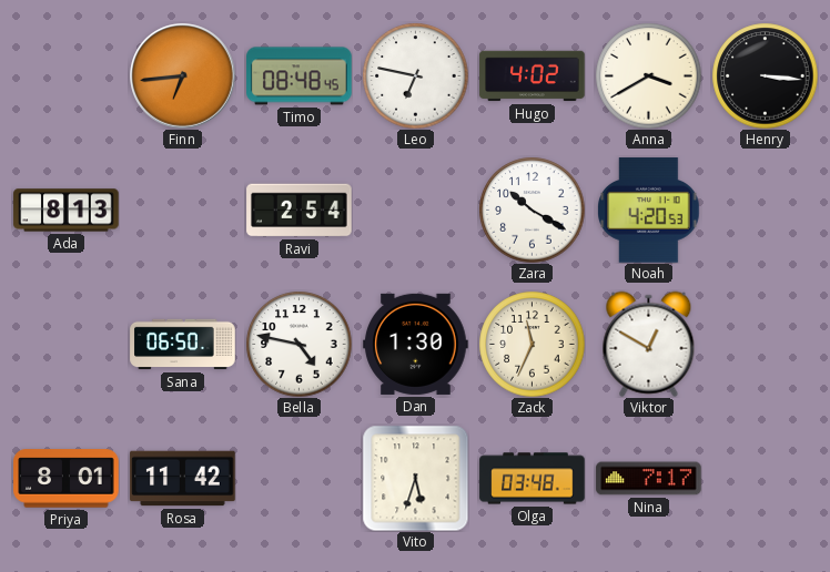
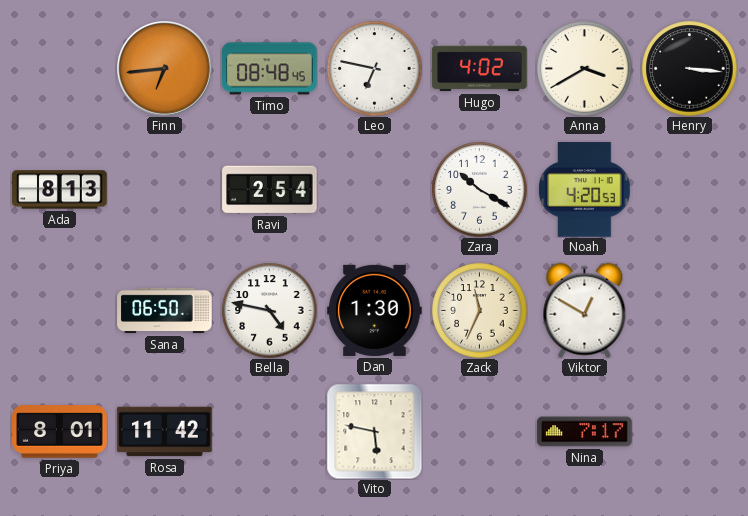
Vito: 5:33 -> 5:47
Olga: 03:48 -> none
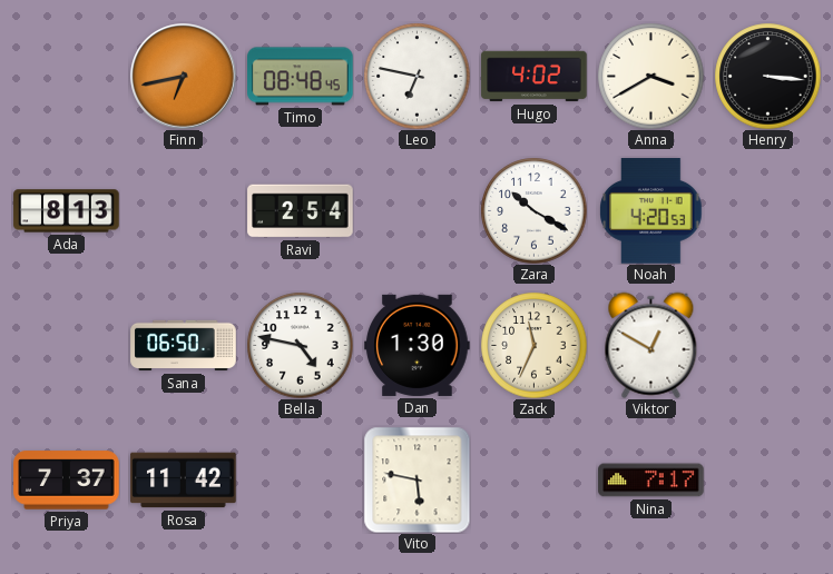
Finn: 6:44 -> 6:43
Priya: 8:01 -> 7:37
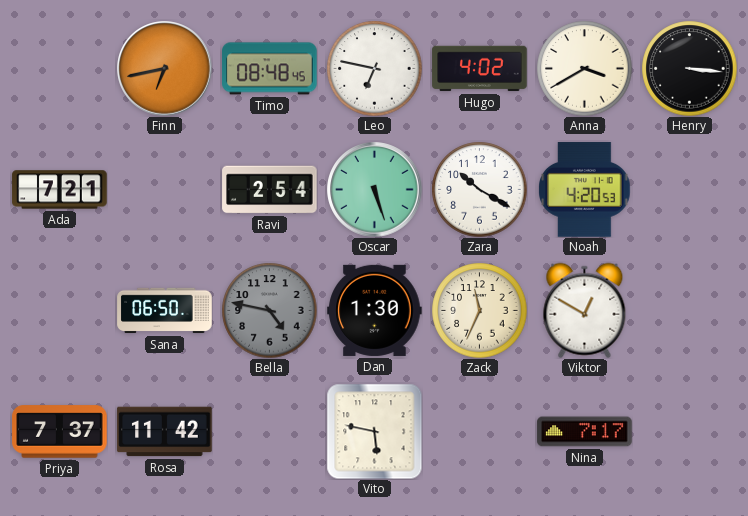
Ada: 8:13 -> 7:21
Oscar: none -> 5:27
Bella dial: white -> grey
